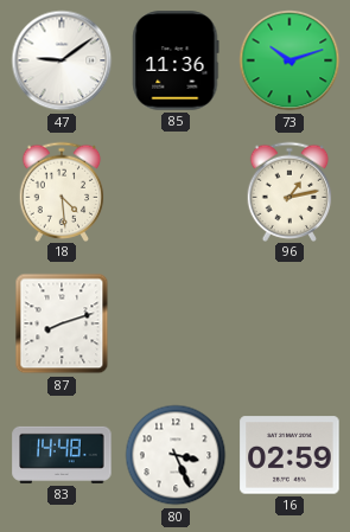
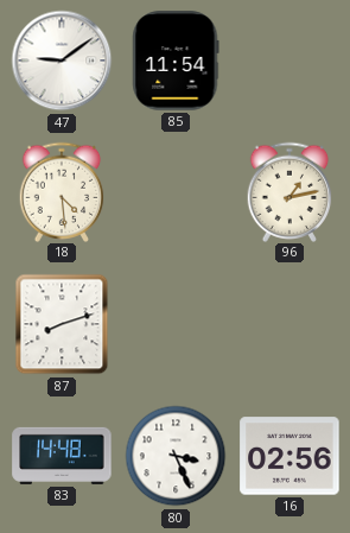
85: 11:36 -> 11:54
73: 10:12 -> none
16: 02:59 -> 02:56
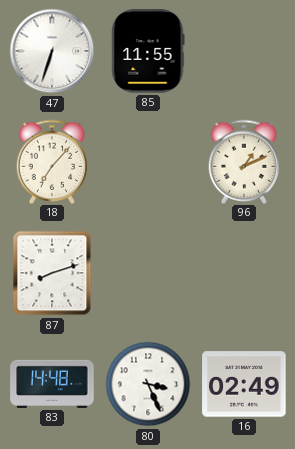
47: 9:09 -> 6:33
85: 11:54 -> 11:55
18: 4:29 -> 7:07
96: 1:13 -> 1:11
16: 02:56 -> 02:49
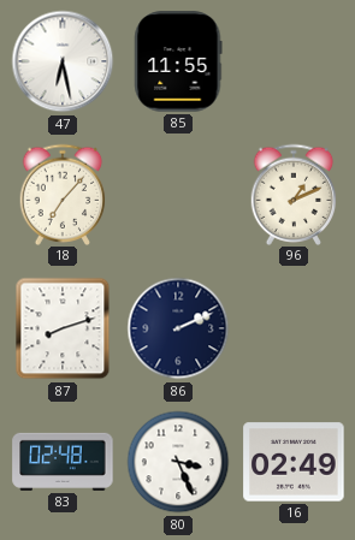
47: 6:33 -> 6:28
86: none -> 2:11
83: 14:48 -> 02:48
